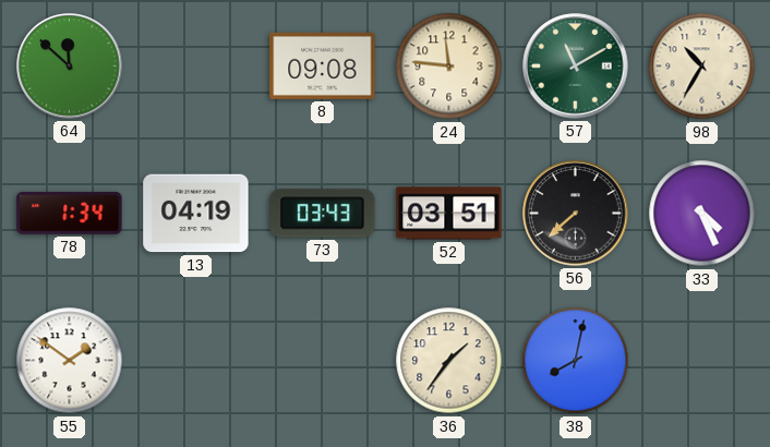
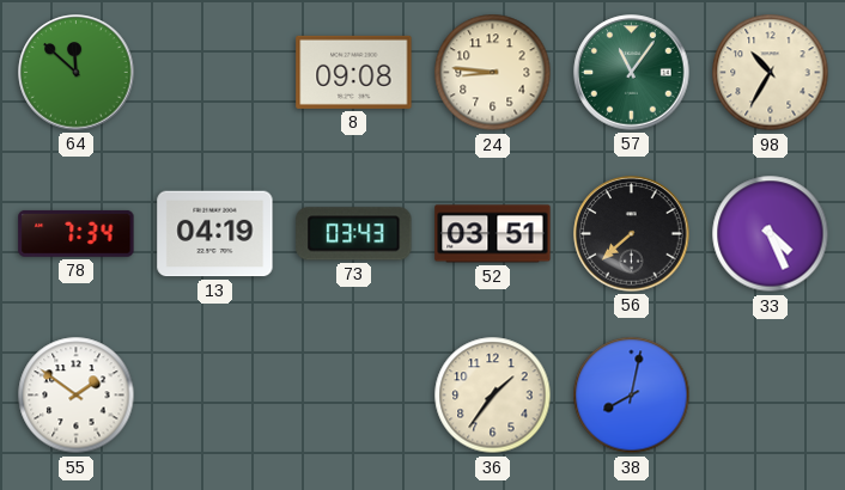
24: 11:46 -> 8:46
57: 11:10 -> 11:06
78: 1:34 -> 7:34
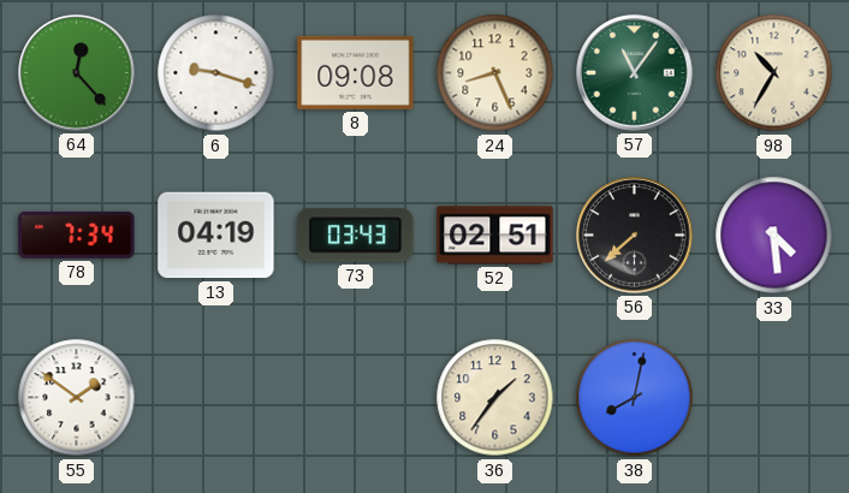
64: 11:52 -> 12:23
6: none -> 9:18
24: 8:46 -> 8:26
52: 03:51 -> 02:51
33: 4:26 -> 4:29
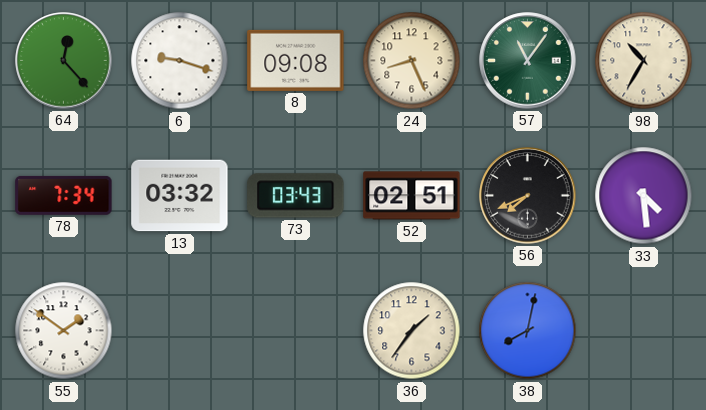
13: 04:19 -> 03:32
56: 7:38 -> 7:41
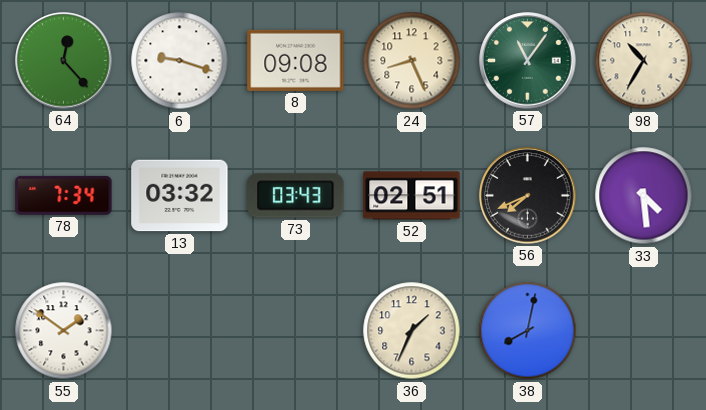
36: 1:36 -> 1:34
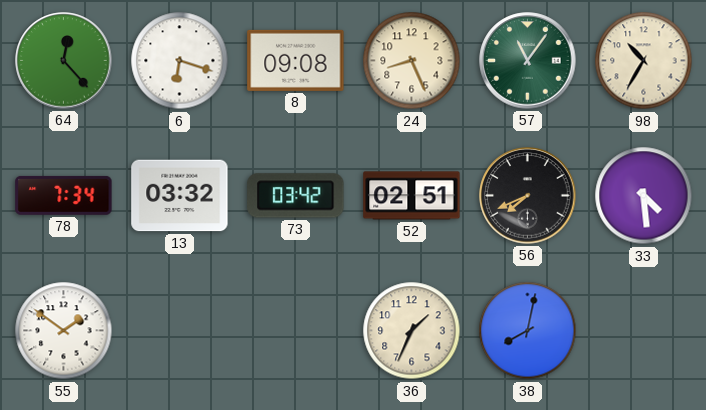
6: 9:18 -> 6:18
73: 03:43 -> 03:42
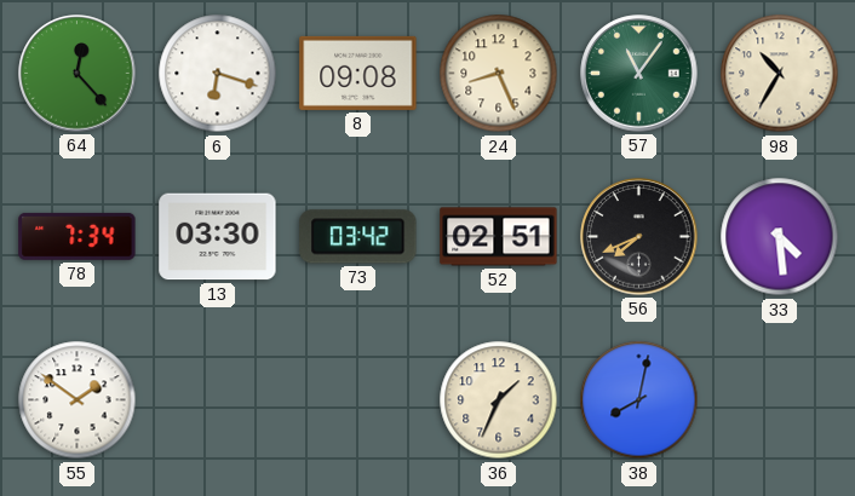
13: 03:32 -> 03:30
